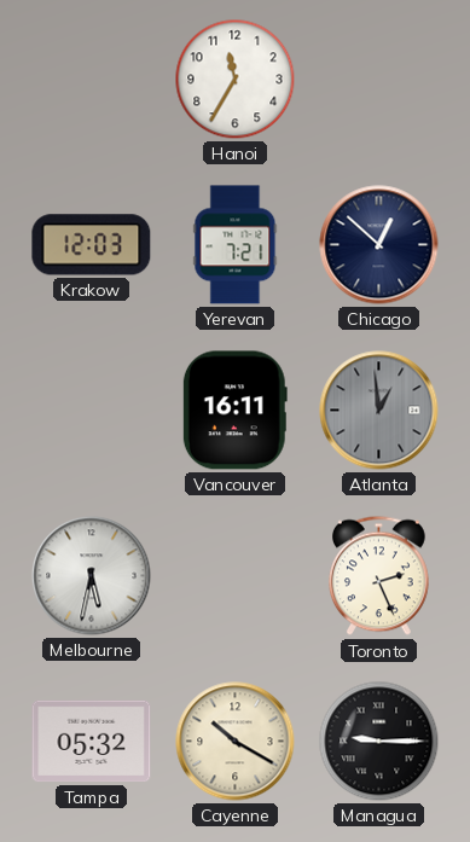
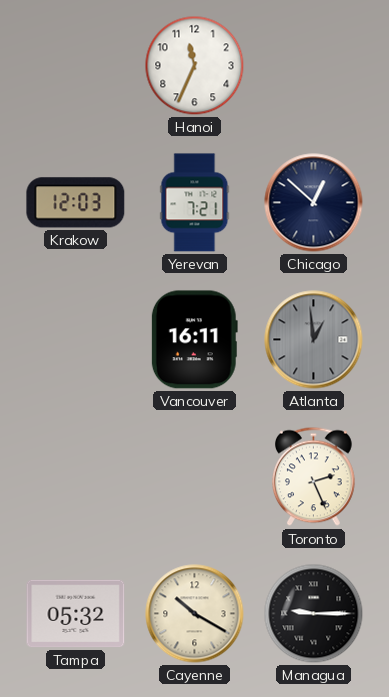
Hanoi: 11:35 -> 11:34
Melbourne: 5:32 -> none
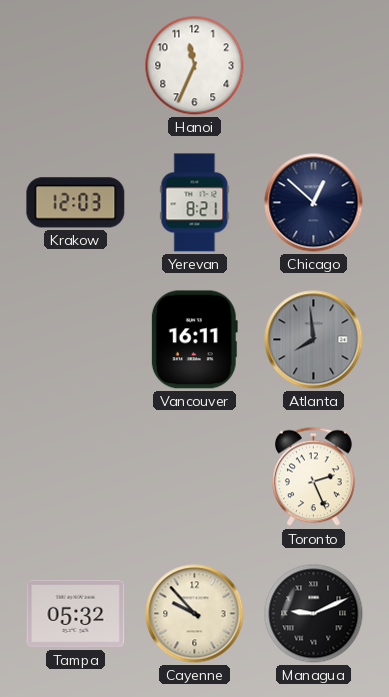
Yerevan: 7:21 -> 8:21
Atlanta: 12:59 -> 7:59
Cayenne: 10:20 -> 9:53
Managua: 9:15 -> 9:11
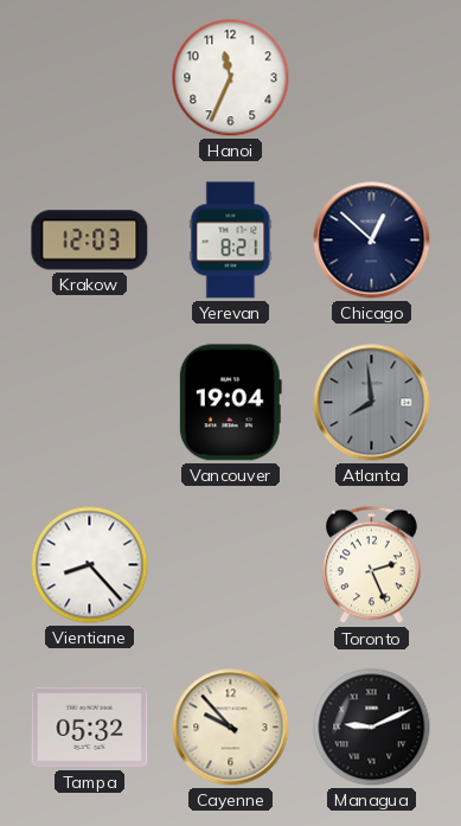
Vancouver: 16:11 -> 19:04
Vientiane: none -> 8:23
